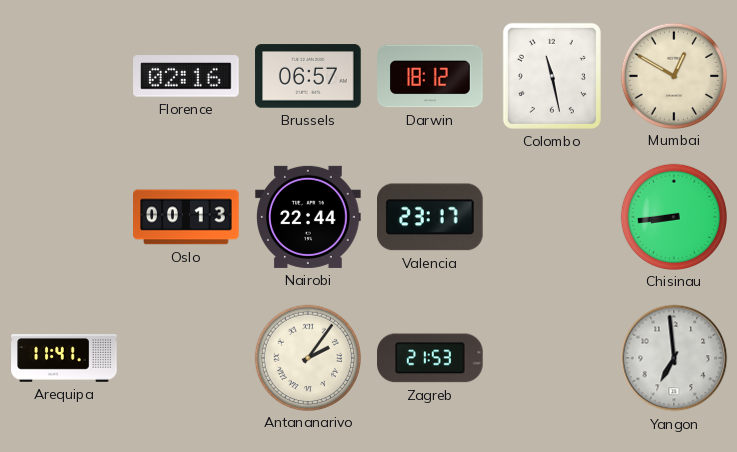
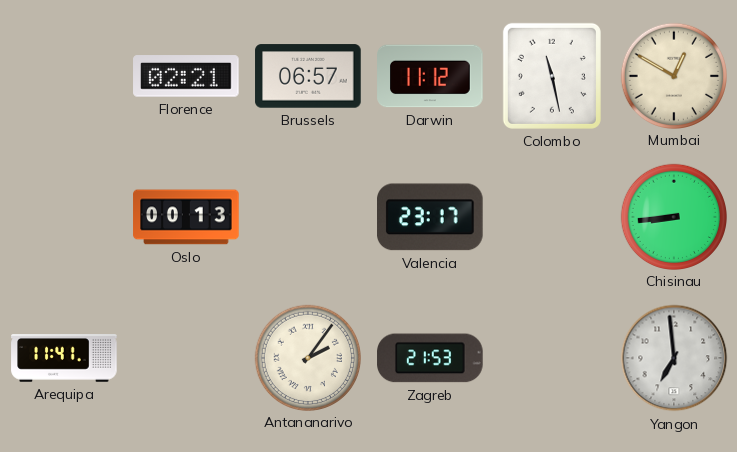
Florence: 02:16 -> 02:21
Darwin: 18:12 -> 11:12
Nairobi: 22:44 -> none
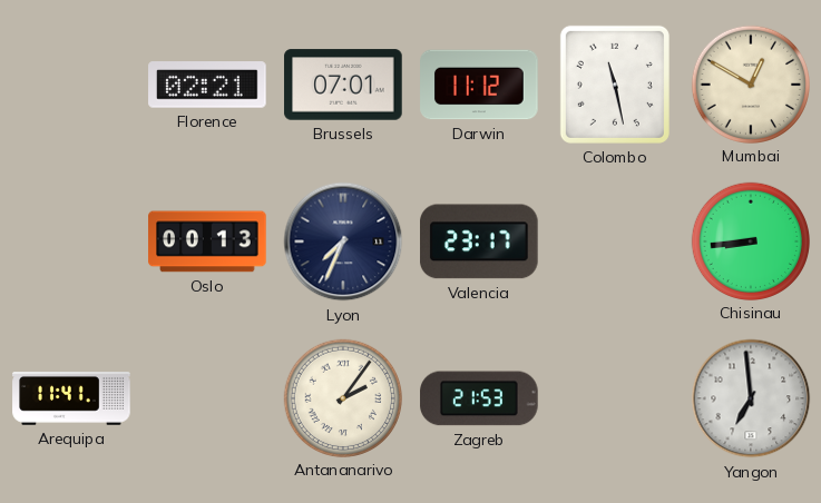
Brussels: 06:57 -> 07:01
Lyon: none -> 7:34
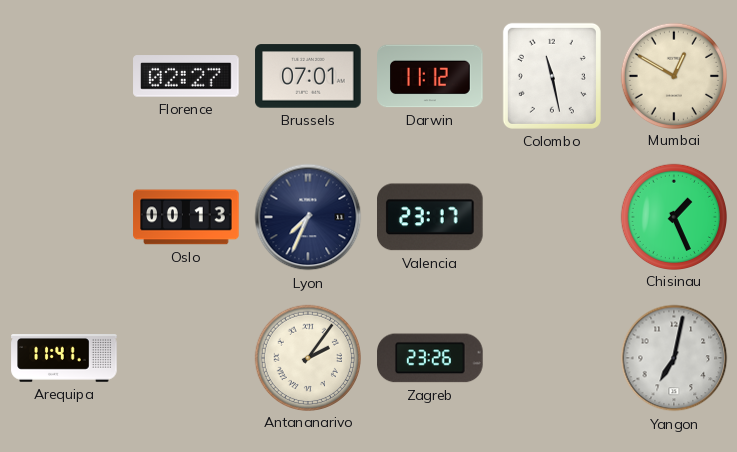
Florence: 02:21 -> 02:27
Chisinau: 8:44 -> 1:26
Zagreb: 21:53 -> 23:26
Yangon: 6:59 -> 7:02
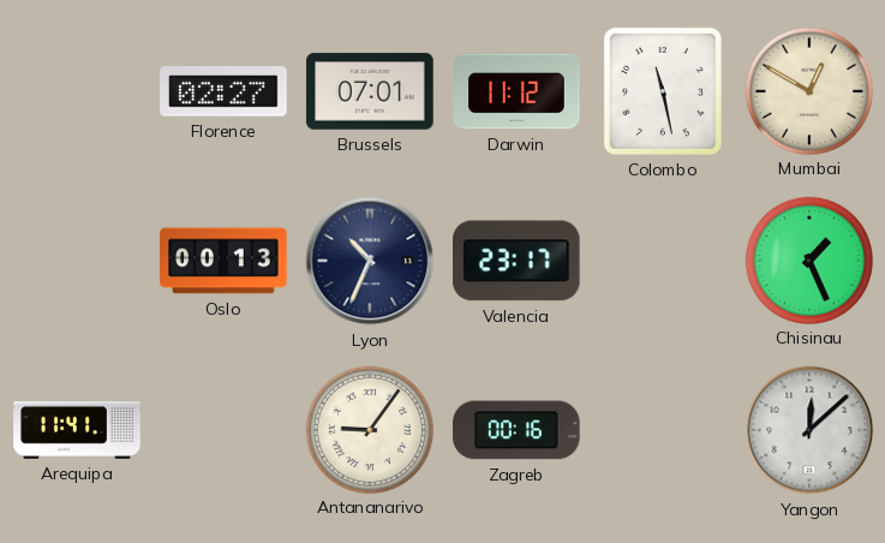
Lyon: 7:34 -> 10:34
Antananarivo: 2:06 -> 9:06
Zagreb: 23:26 -> 00:16
Yangon: 7:02 -> 12:08
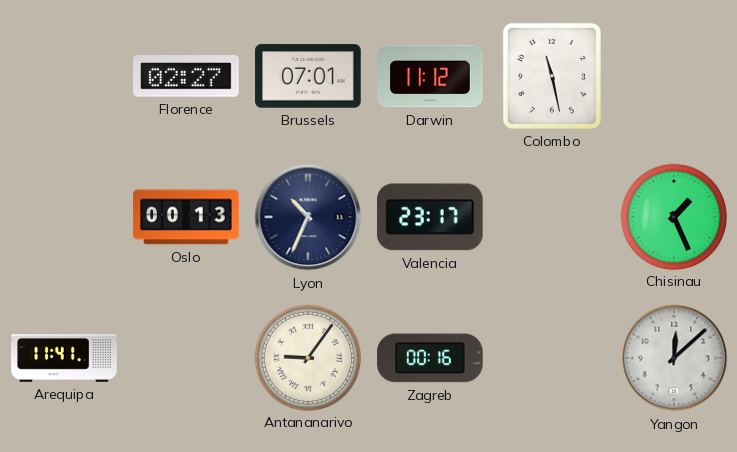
Mumbai: 12:50 -> none
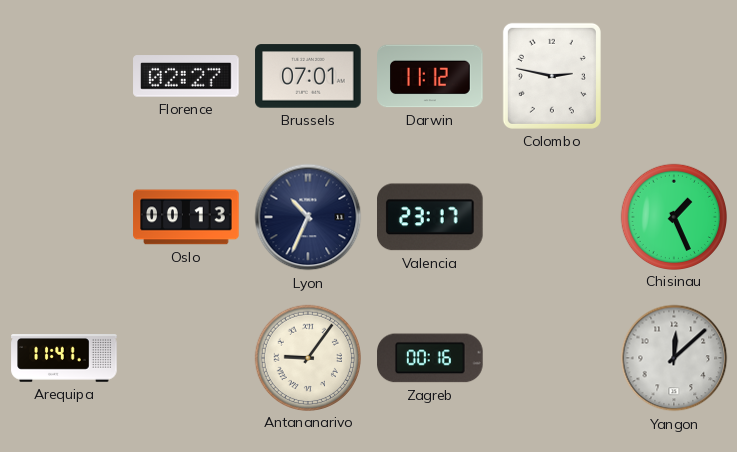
Colombo: 11:28 -> 2:47
